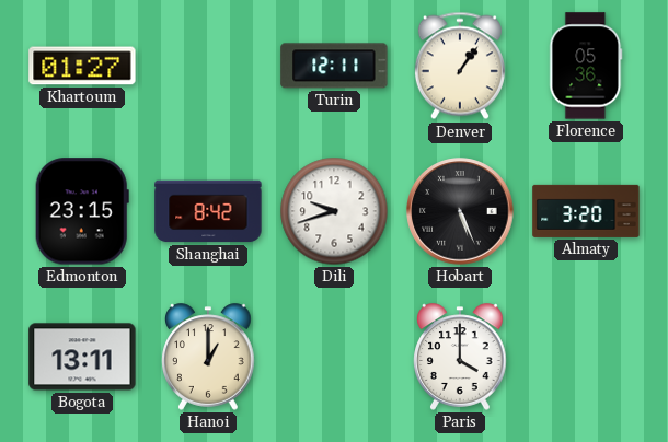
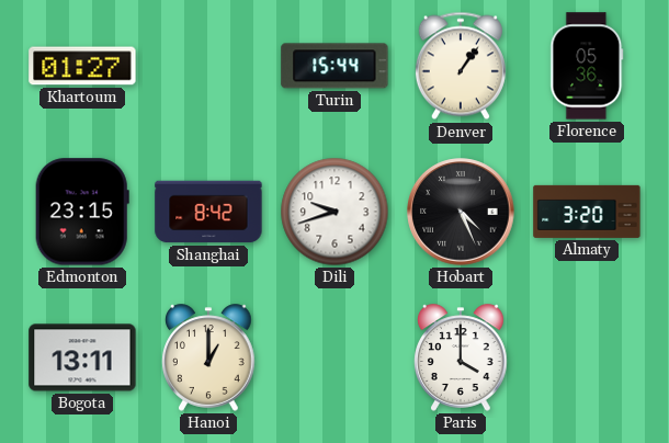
Turin: 12:11 -> 15:44
Hobart: 5:26 -> 4:26
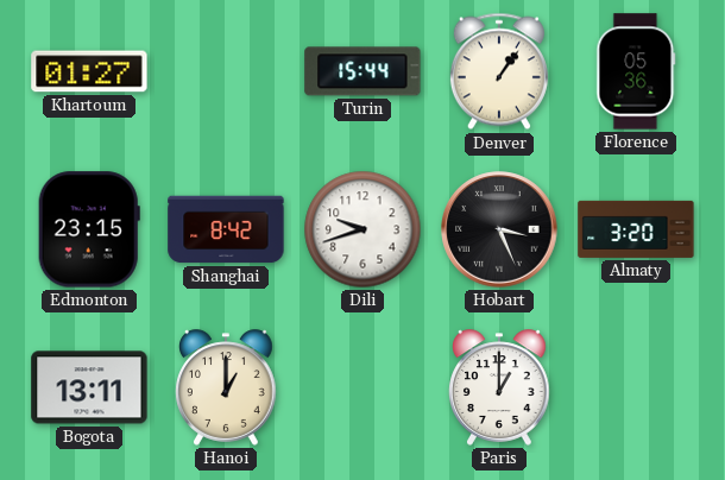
Hobart: 4:26 -> 3:26
Paris: 4:00 -> 1:00
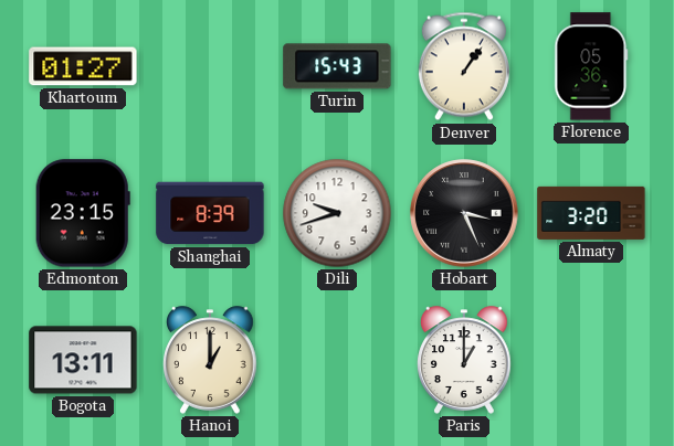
Turin: 15:44 -> 15:43
Shanghai: 8:42 -> 8:39
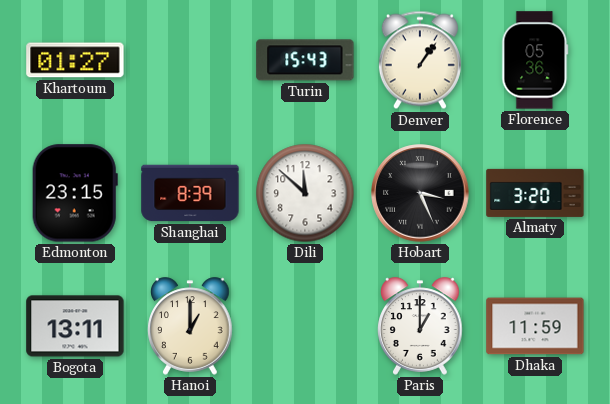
Dili: 9:42 -> 11:52
Dhaka: none -> 11:59
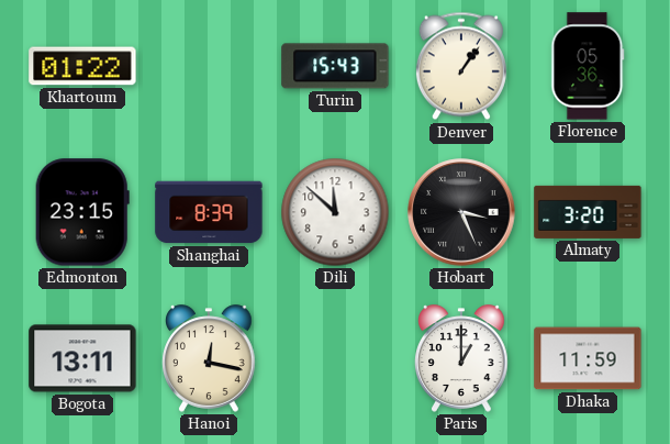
Khartoum: 01:27 -> 01:22
Hanoi: 1:00 -> 12:17
